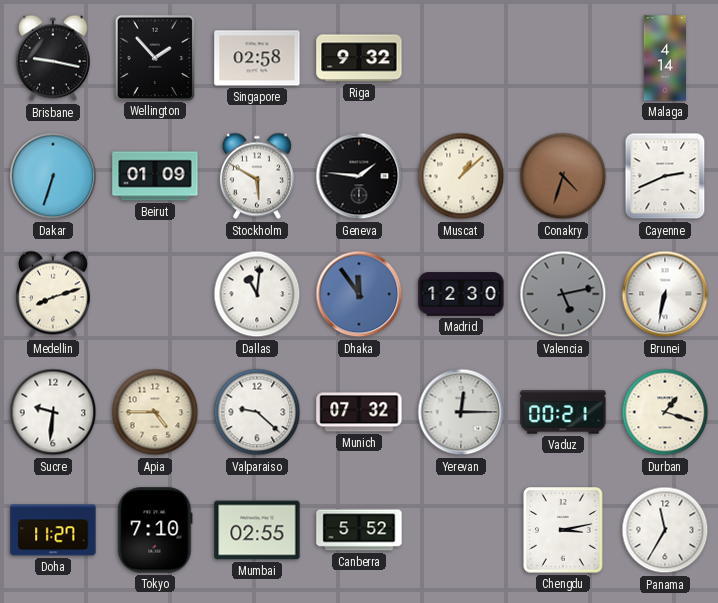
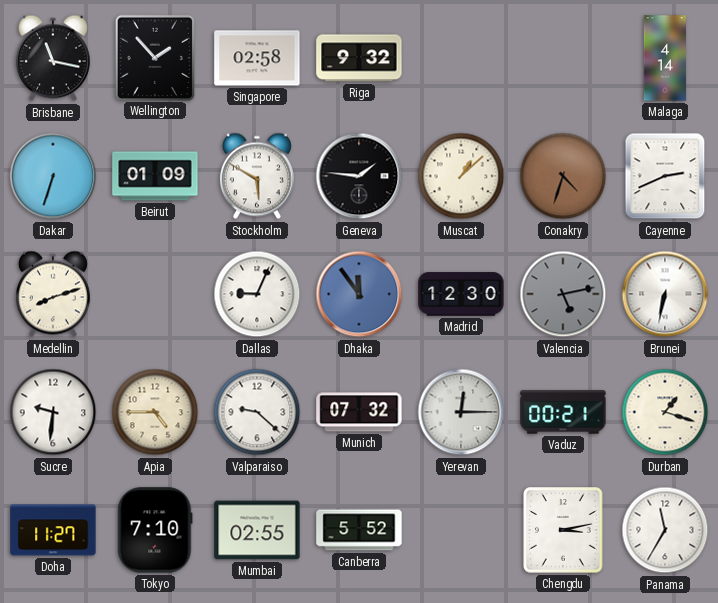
Brisbane: 9:17 -> 11:17
Dallas: 11:01 -> 9:04
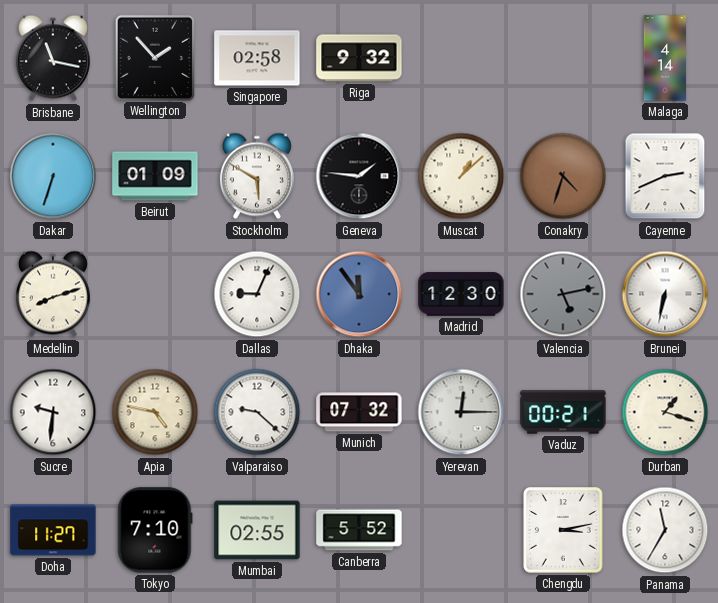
Apia: 4:45 -> 4:47
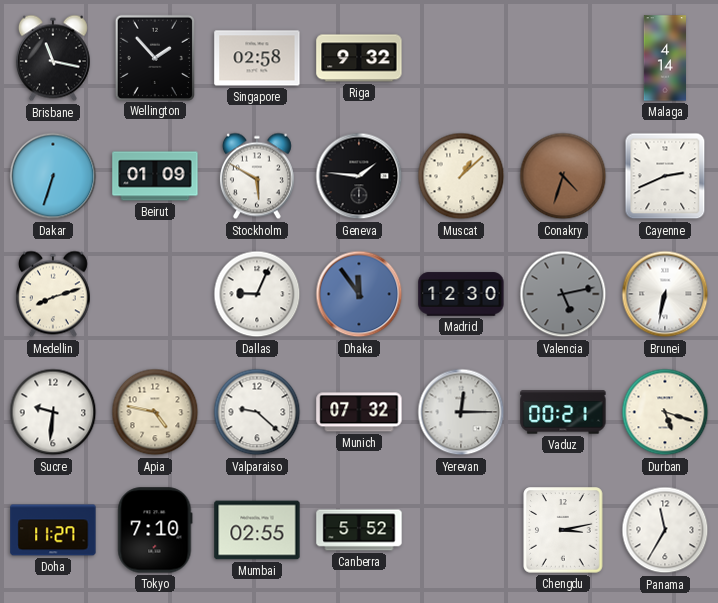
Durban: 1:18 -> 5:18
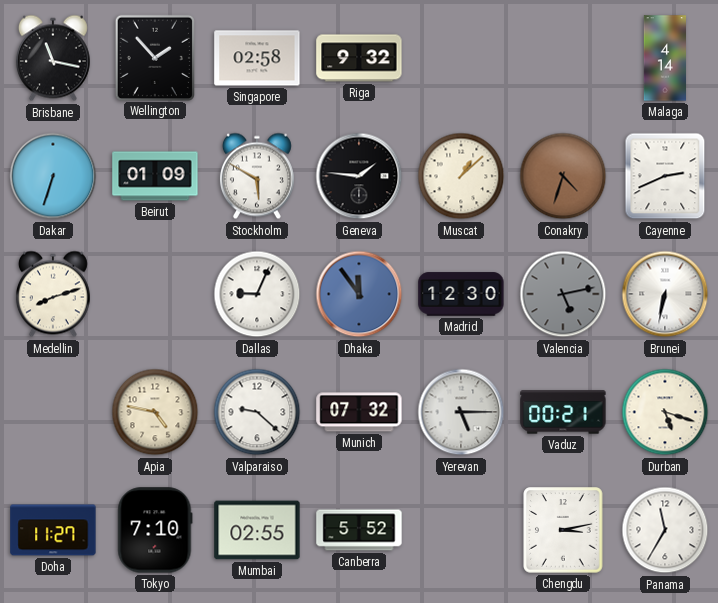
Sucre: 9:31 -> none
Yerevan: 12:15 -> 5:15
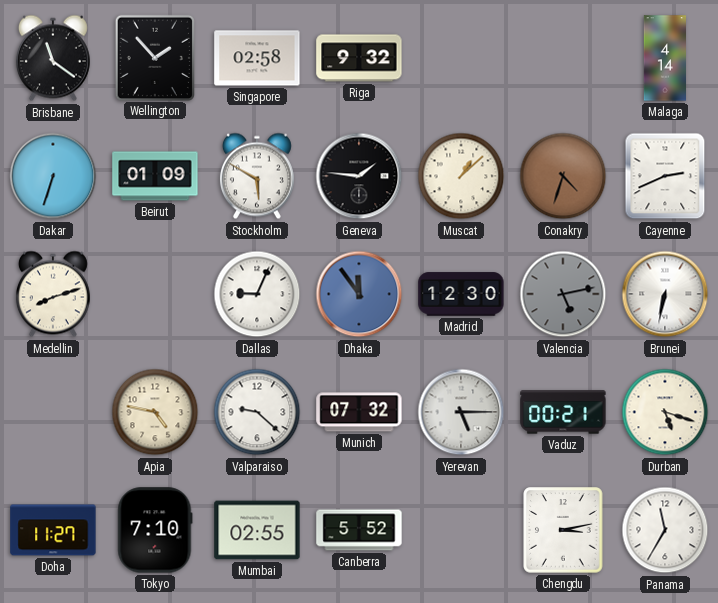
Brisbane: 11:17 -> 11:21
